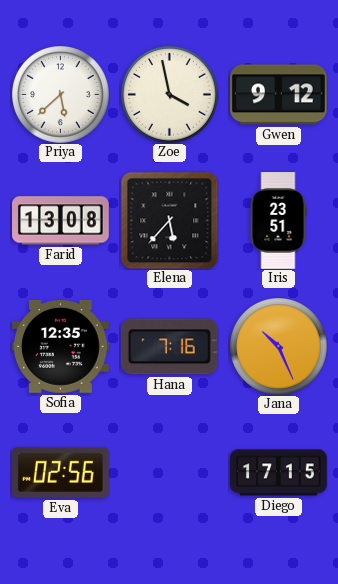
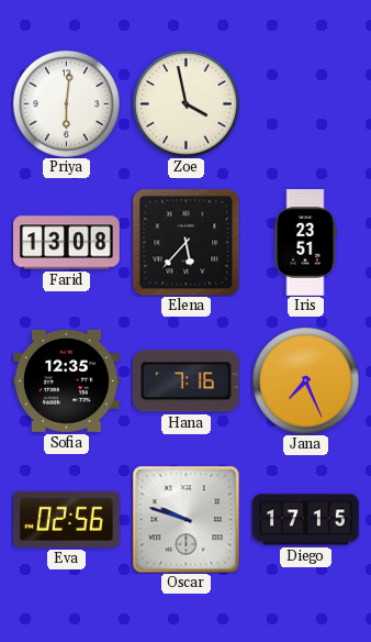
Priya: 5:38 -> 6:01
Gwen: 9:12 -> none
Jana: 10:26 -> 7:26
Oscar: none -> 9:48
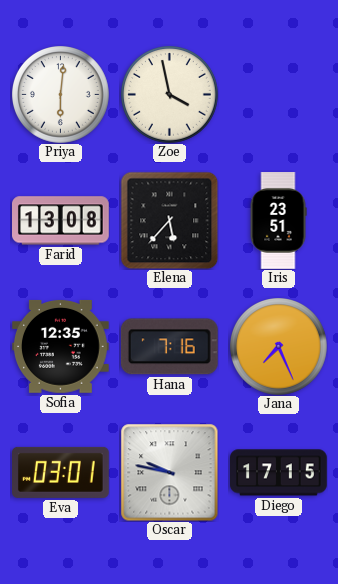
Eva: 02:56 -> 03:01
Oscar: 9:48 -> 9:47
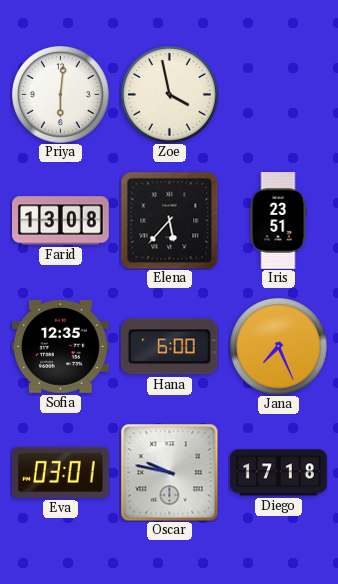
Hana: 7:16 -> 6:00
Diego: 17:15 -> 17:18
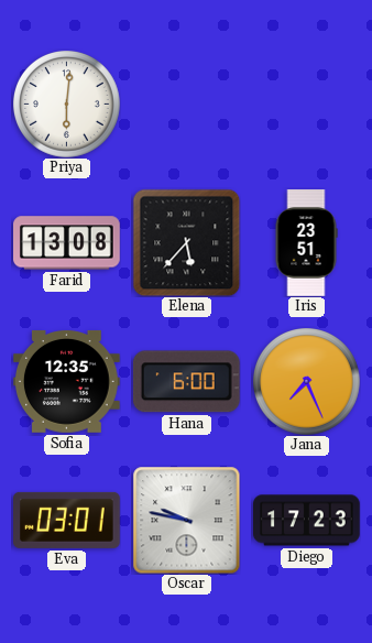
Zoe: 3:58 -> none
Diego: 17:18 -> 17:23
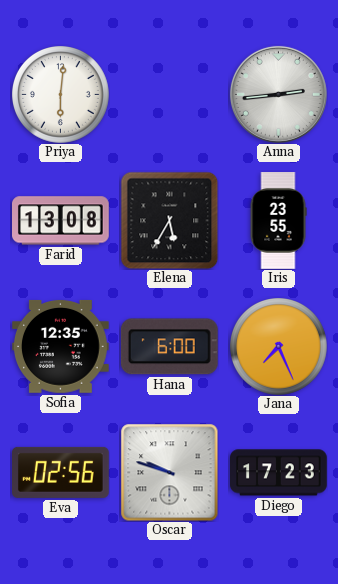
Anna: none -> 2:44
Elena: 5:37 -> 5:35
Iris: 23:51 -> 23:55
Eva: 03:01 -> 02:56
Oscar: 9:47 -> 9:48
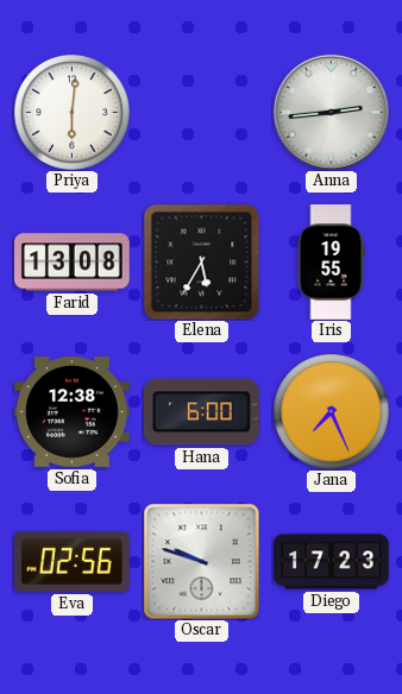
Iris: 23:55 -> 19:55
Sofia: 12:35 -> 12:38
